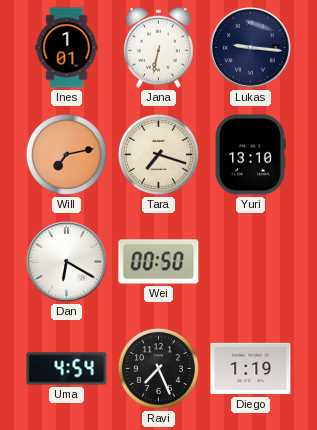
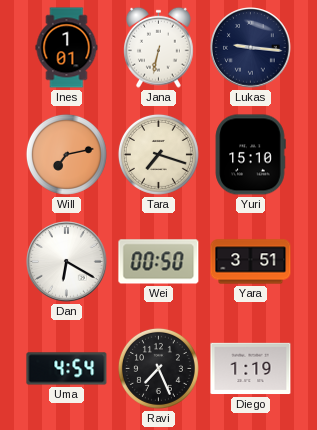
Yuri: 13:10 -> 15:10
Yara: none -> 3:51
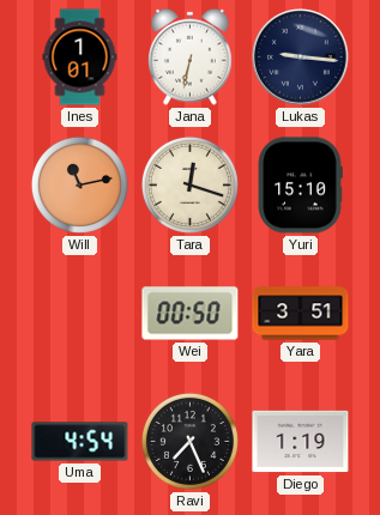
Will: 7:13 -> 11:13
Tara: 7:18 -> 12:18
Dan: 6:20 -> none
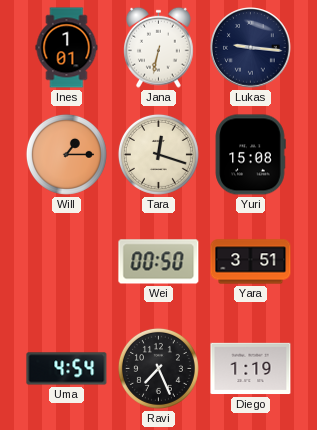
Will: 11:13 -> 1:15
Yuri: 15:10 -> 15:08
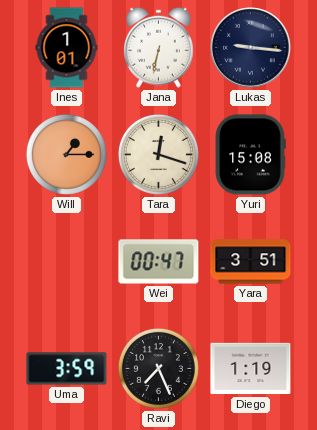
Wei: 00:50 -> 00:47
Uma: 4:54 -> 3:59
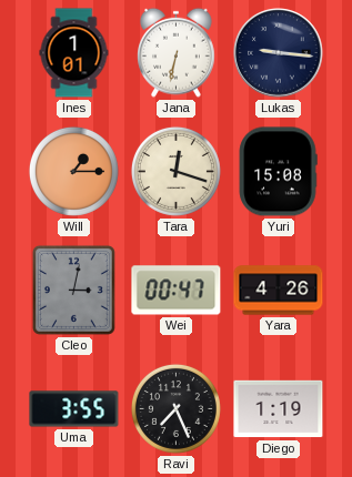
Cleo: none -> 3:02
Yara: 3:51 -> 4:26
Uma: 3:59 -> 3:55
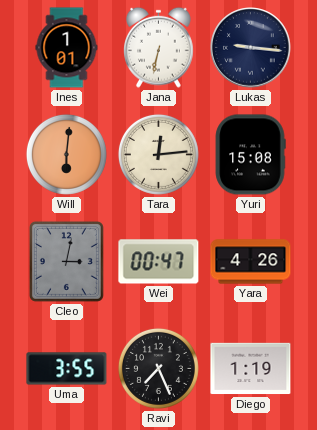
Will: 1:15 -> 6:01
Tara: 12:18 -> 12:14
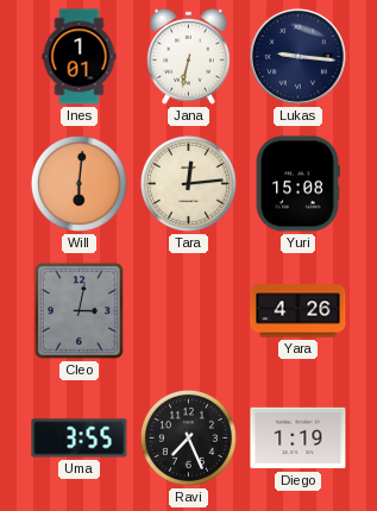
Wei: 00:47 -> none
